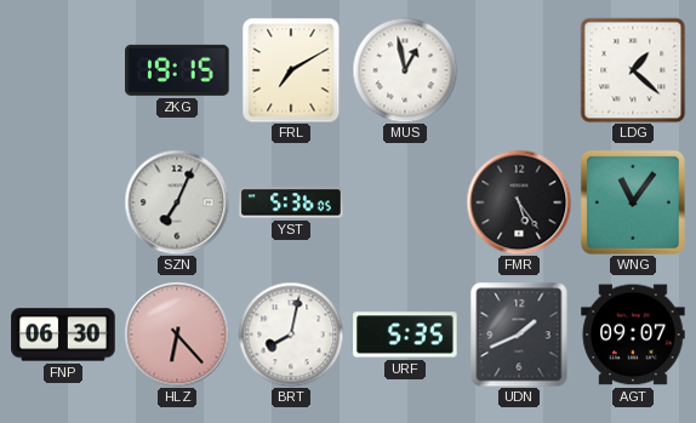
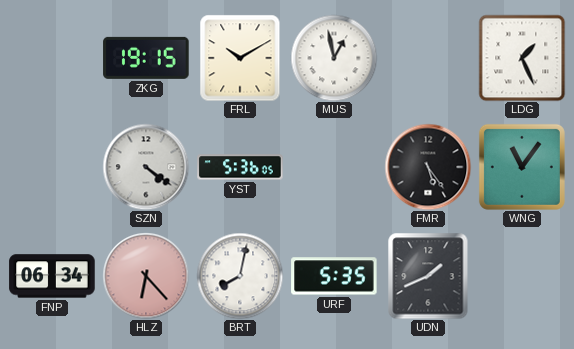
FRL: 7:10 -> 10:10
LDG: 1:22 -> 1:26
SZN: 7:04 -> 4:21
FNP: 06:30 -> 06:34
AGT: 09:07 -> none
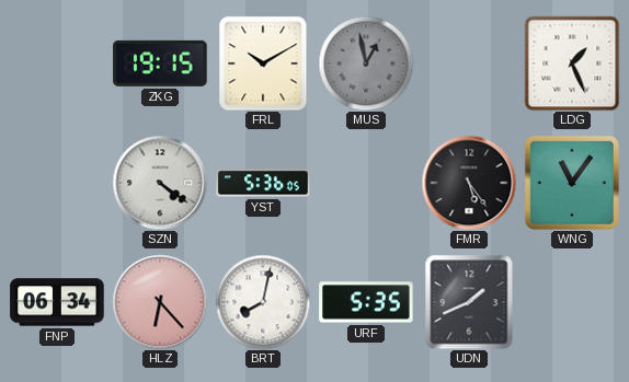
MUS dial: white -> grey
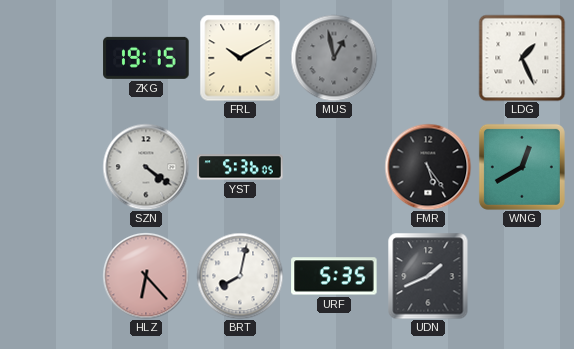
WNG: 11:06 -> 12:40
FNP: 06:34 -> none
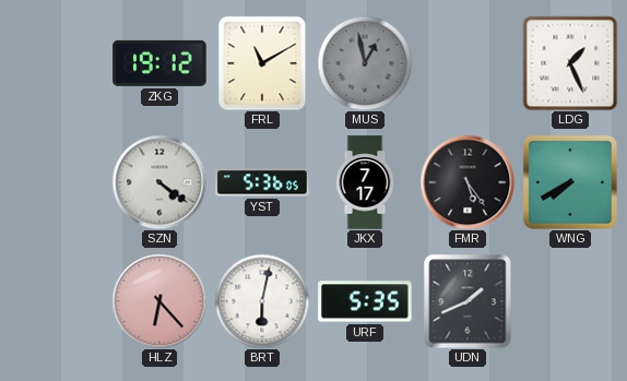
ZKG: 19:15 -> 19:12
FRL: 10:10 -> 11:10
JKX: none -> 7:17
WNG: 12:40 -> 7:40
BRT: 8:02 -> 6:02
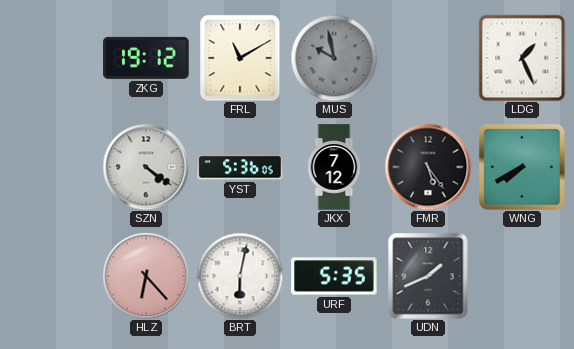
MUS: 12:58 -> 9:58
JKX: 7:17 -> 7:12
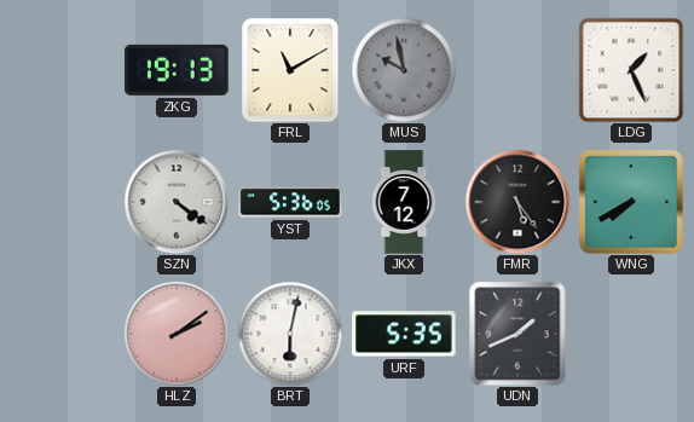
ZKG: 19:12 -> 19:13
HLZ: 6:23 -> 2:09
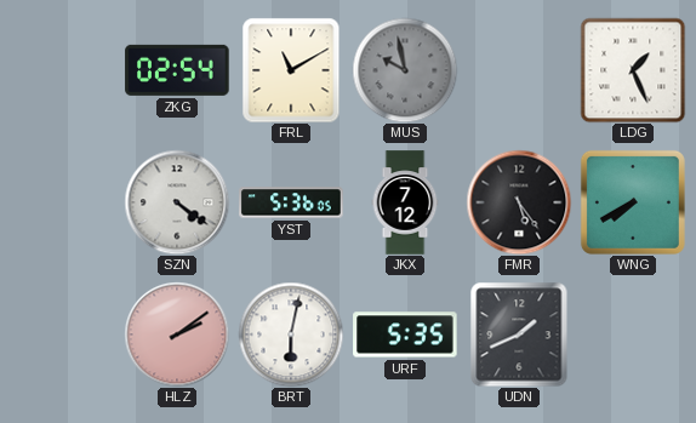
ZKG: 19:13 -> 02:54
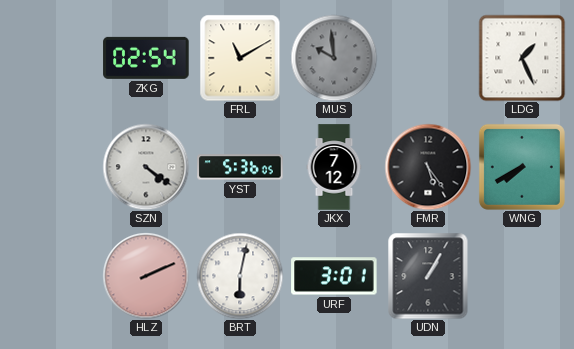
MUS: 9:58 -> 9:59
HLZ: 2:09 -> 2:11
URF: 5:35 -> 3:01
UDN: 1:41 -> 1:05
